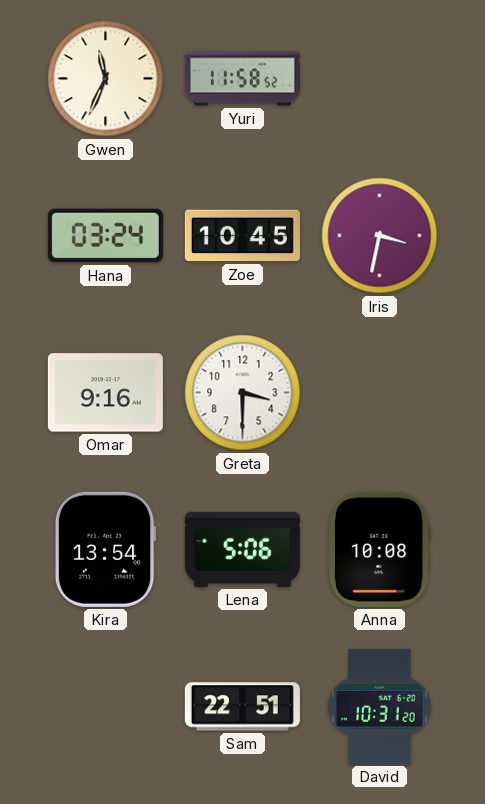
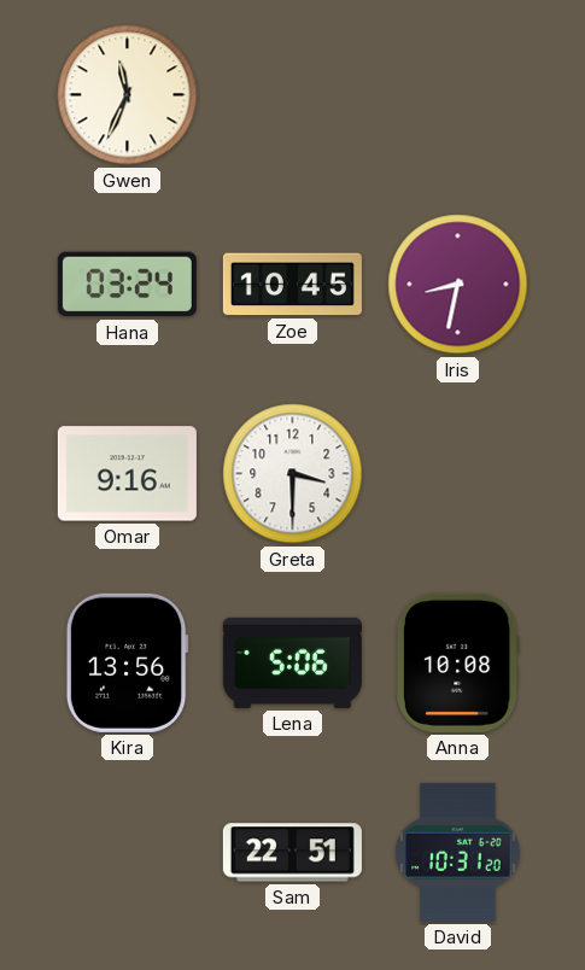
Yuri: 11:58 -> none
Iris: 3:32 -> 8:32
Kira: 13:54 -> 13:56
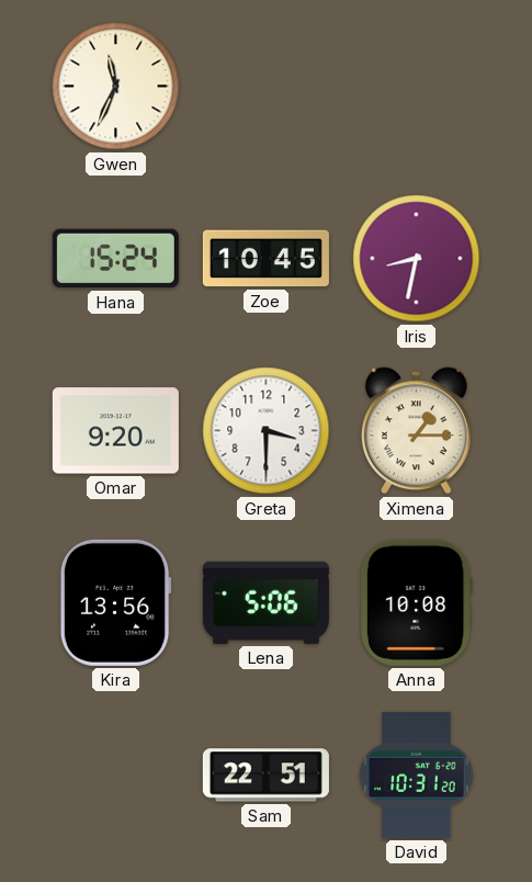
Hana: 03:24 -> 15:24
Omar: 9:16 -> 9:20
Ximena: none -> 1:15
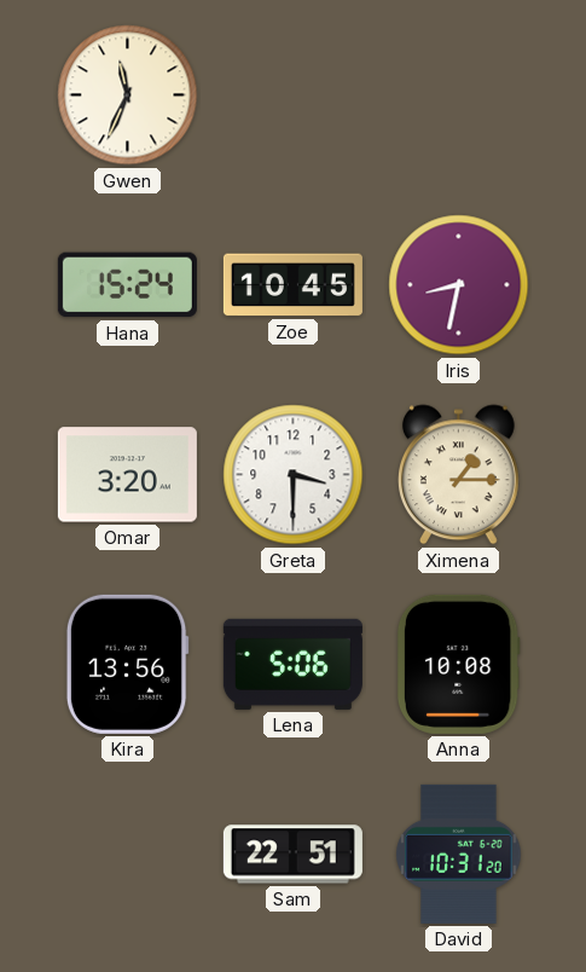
Omar: 9:20 -> 3:20
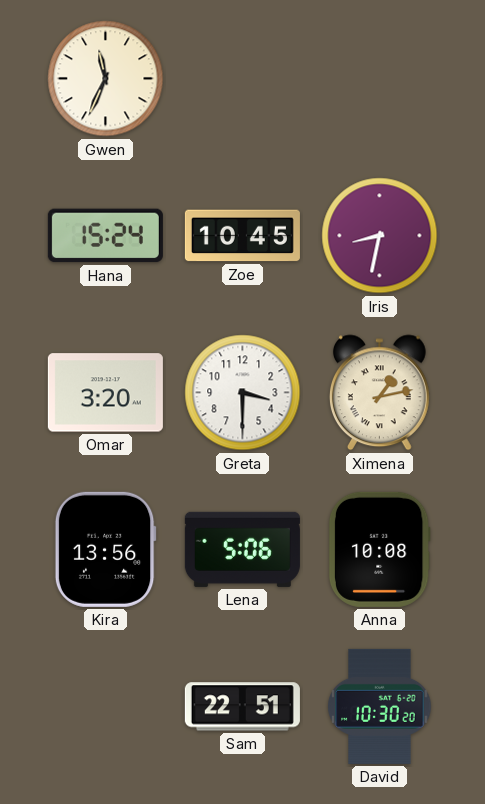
Ximena: 1:15 -> 1:13
David: 10:31 -> 10:30
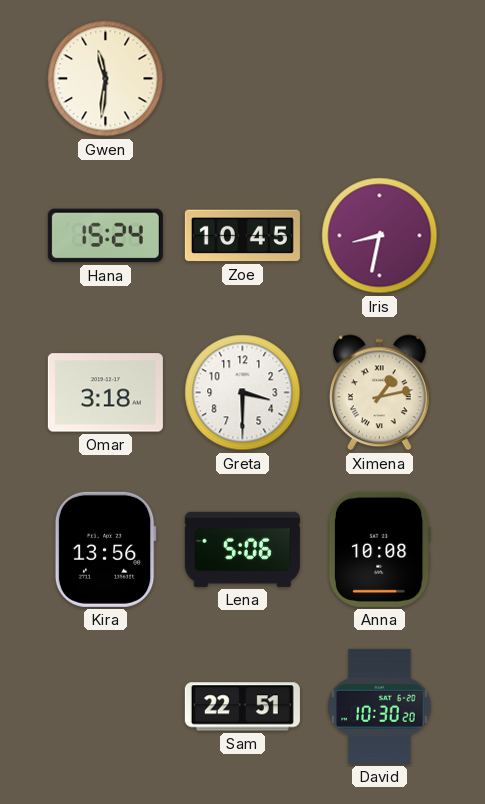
Gwen: 11:34 -> 11:31
Omar: 3:20 -> 3:18
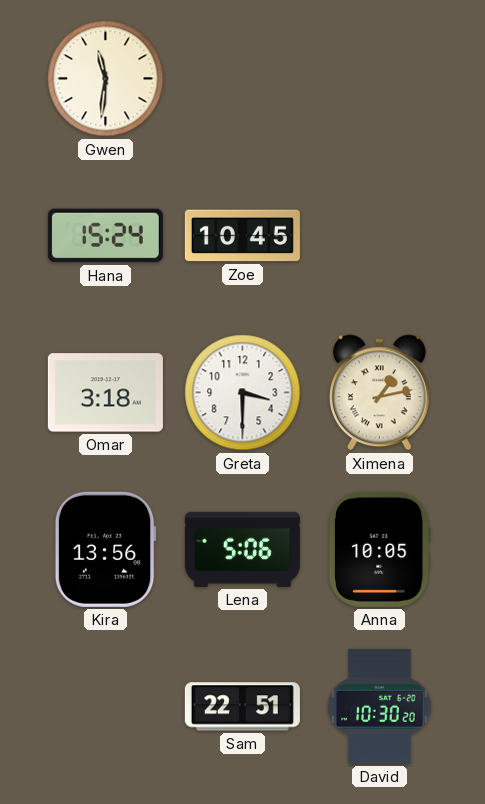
Iris: 8:32 -> none
Anna: 10:08 -> 10:05
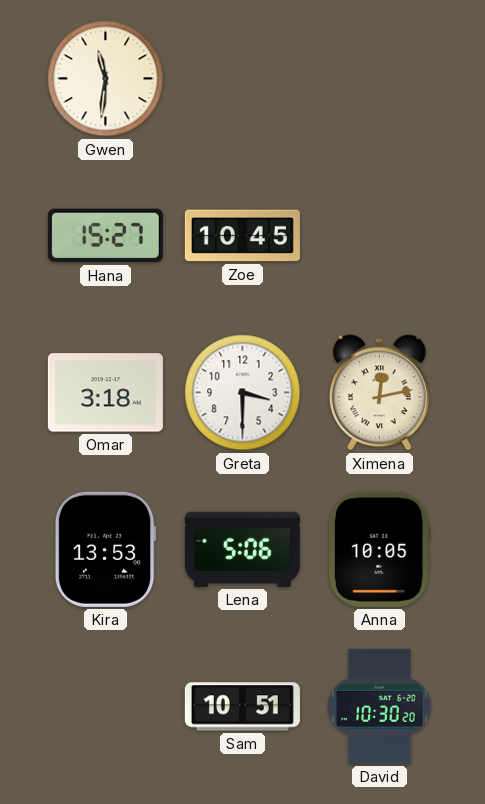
Hana: 15:24 -> 15:27
Ximena: 1:13 -> 12:13
Kira: 13:56 -> 13:53
Sam: 22:51 -> 10:51
